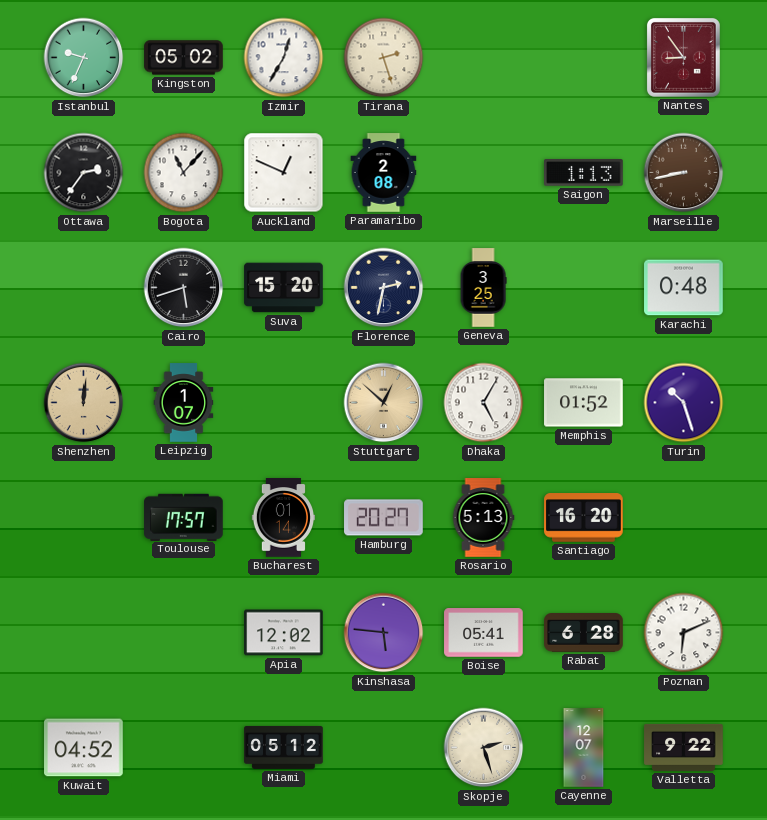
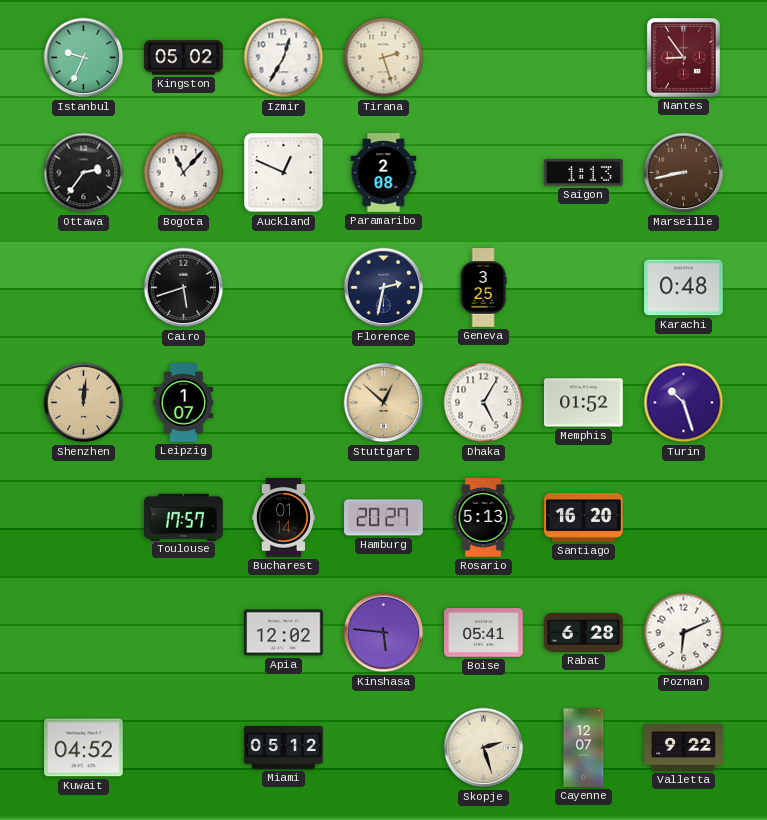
Suva: 15:20 -> none
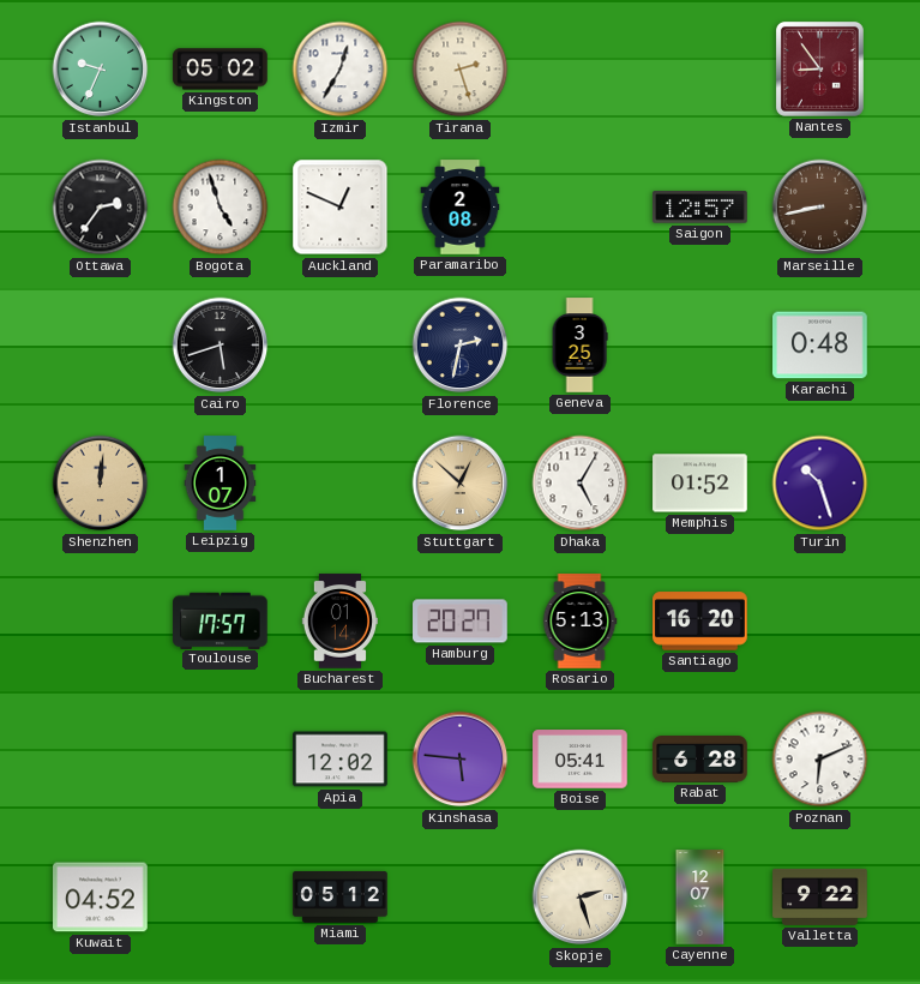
Bogota: 11:07 -> 4:57
Saigon: 1:13 -> 12:57
